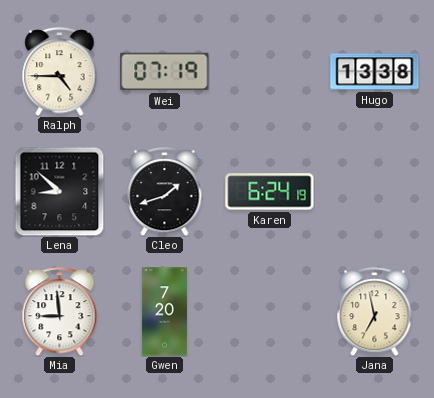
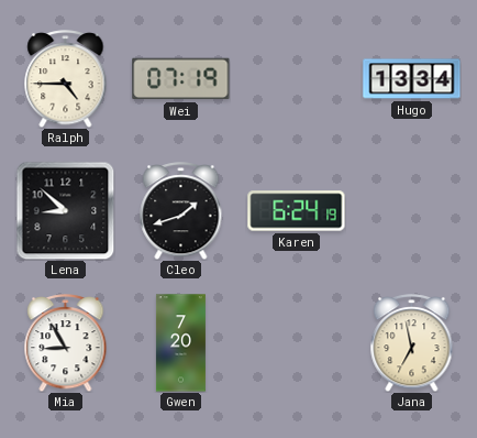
Hugo: 13:38 -> 13:34
Mia: 8:59 -> 8:55
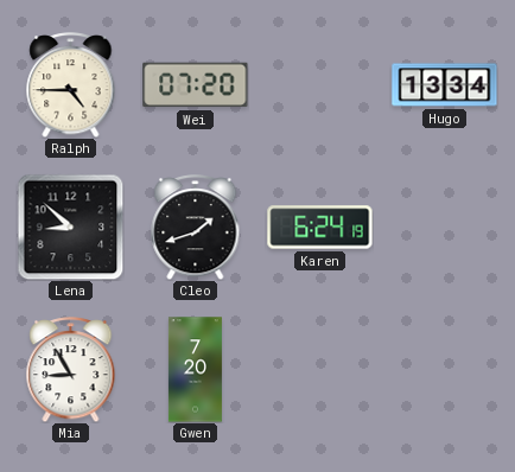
Wei: 07:19 -> 07:20
Jana: 6:58 -> none
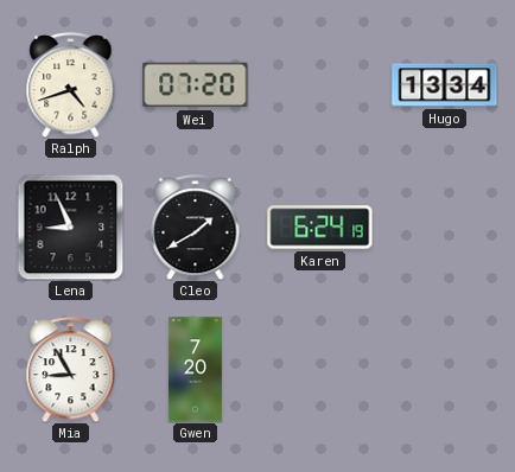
Ralph: 4:45 -> 4:42
Lena: 8:52 -> 8:56
Cleo: 1:42 -> 1:40
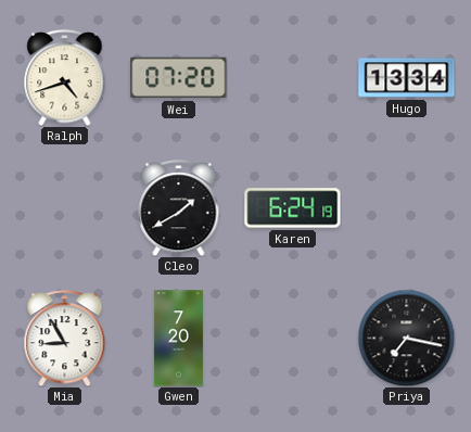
Lena: 8:56 -> none
Priya: none -> 7:17
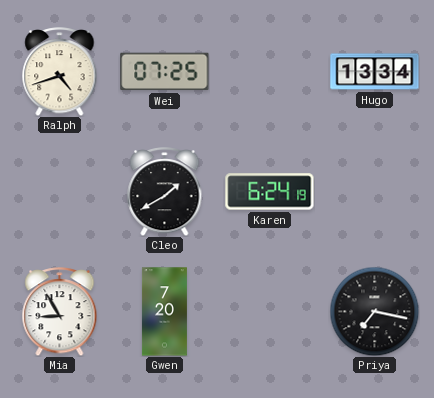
Wei: 07:20 -> 07:25
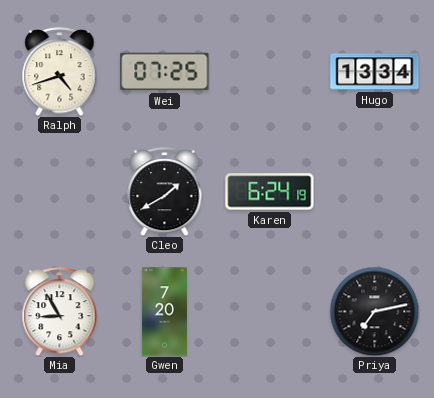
Priya: 7:17 -> 7:13
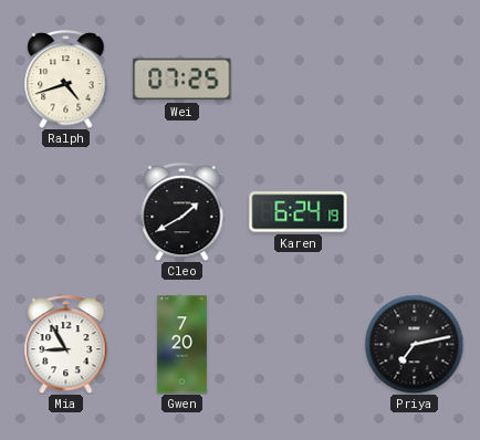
Hugo: 13:34 -> none
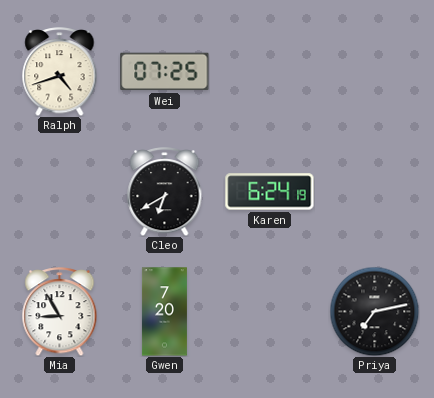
Cleo: 1:40 -> 6:40
